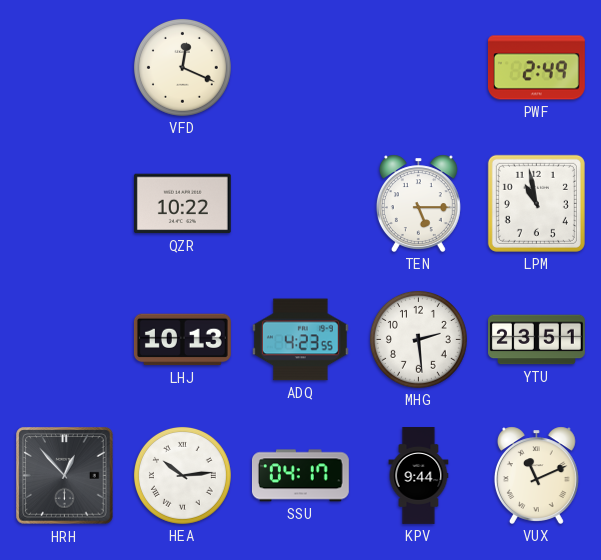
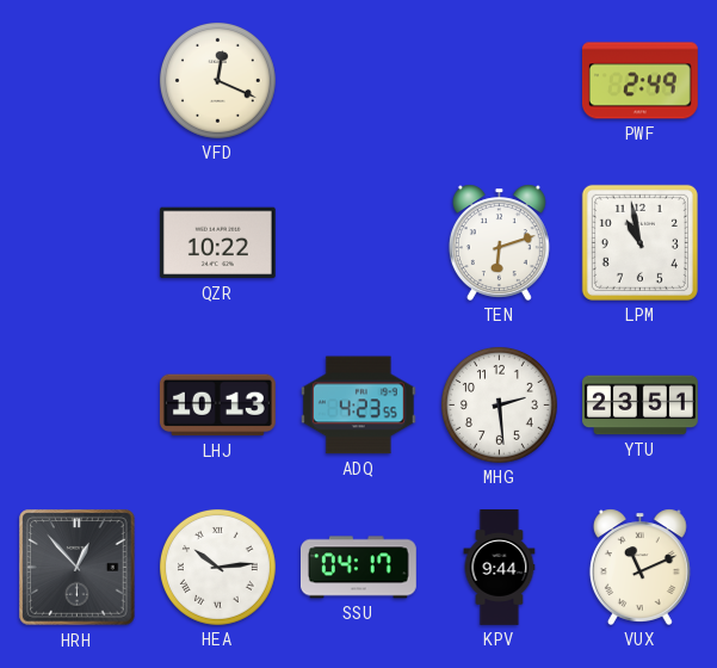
TEN: 5:15 -> 6:12
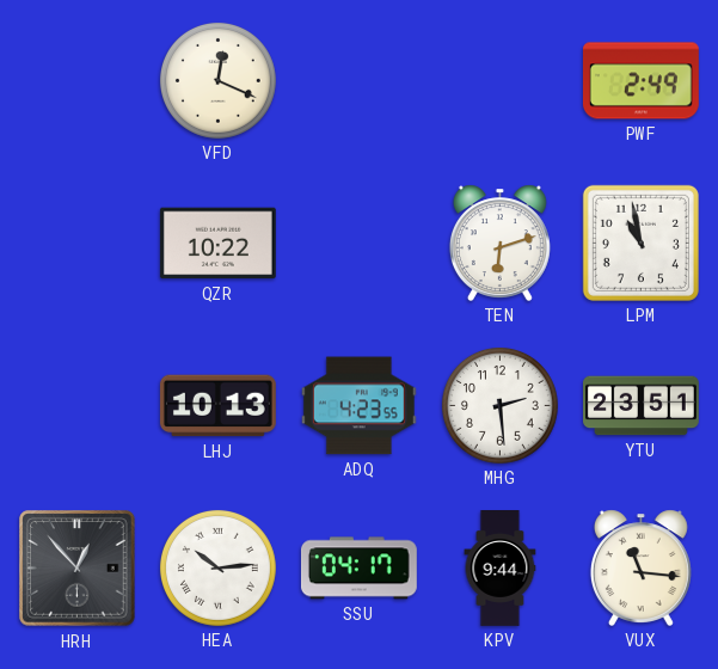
VUX: 11:11 -> 11:16
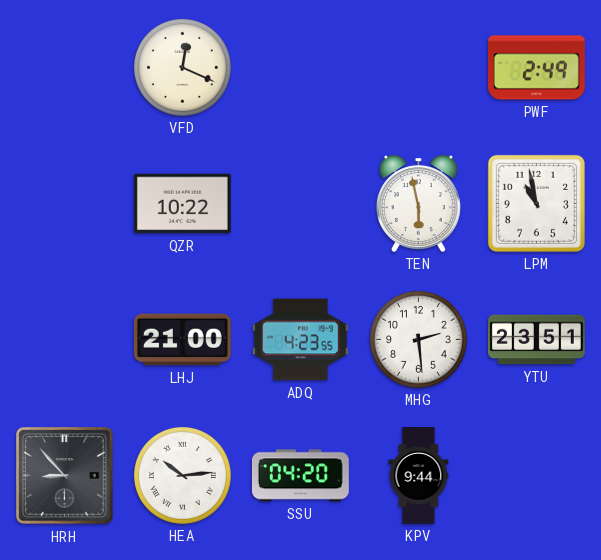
TEN: 6:12 -> 5:58
LHJ: 10:13 -> 21:00
HRH: 12:53 -> 8:53
SSU: 04:17 -> 04:20
VUX: 11:16 -> none
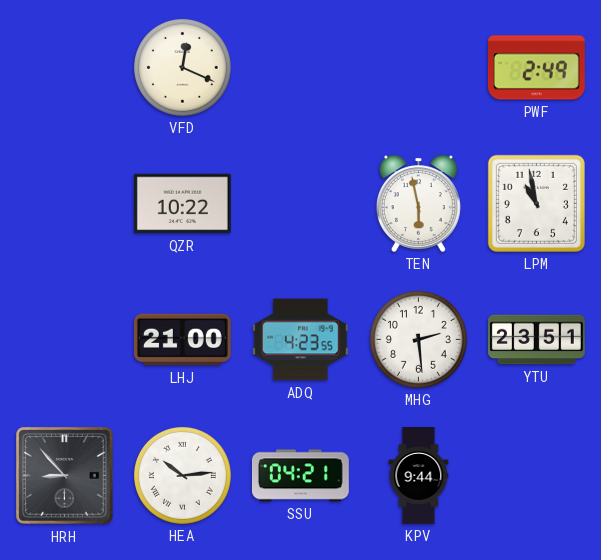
SSU: 04:20 -> 04:21
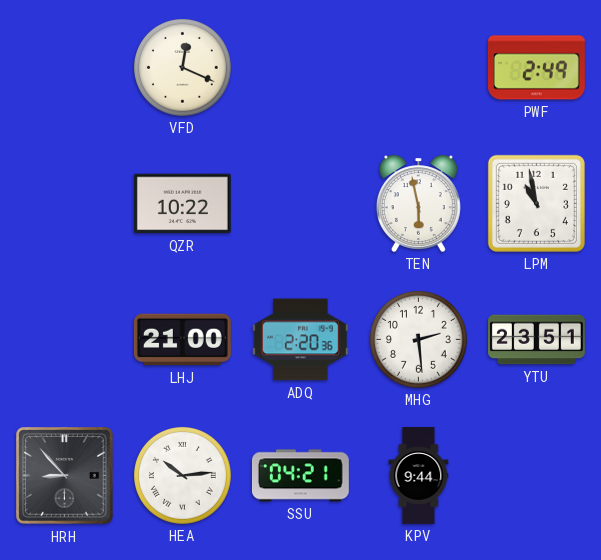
ADQ: 4:23 -> 2:20
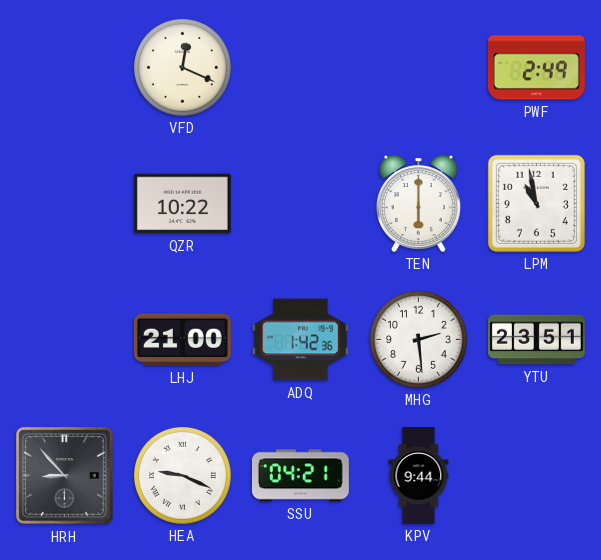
TEN: 5:58 -> 6:00
ADQ: 2:20 -> 1:42
HEA: 10:14 -> 9:19
